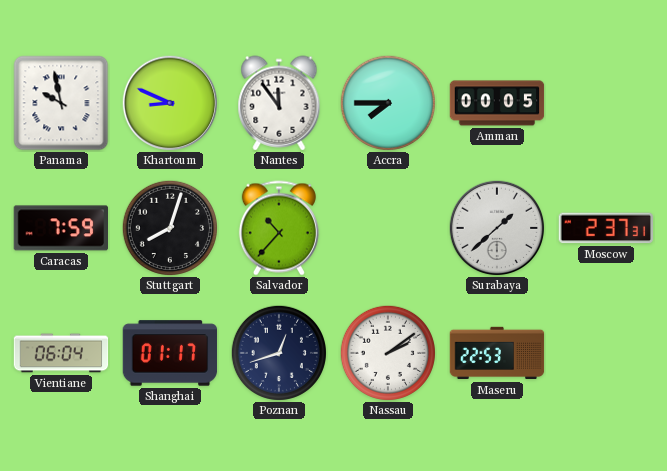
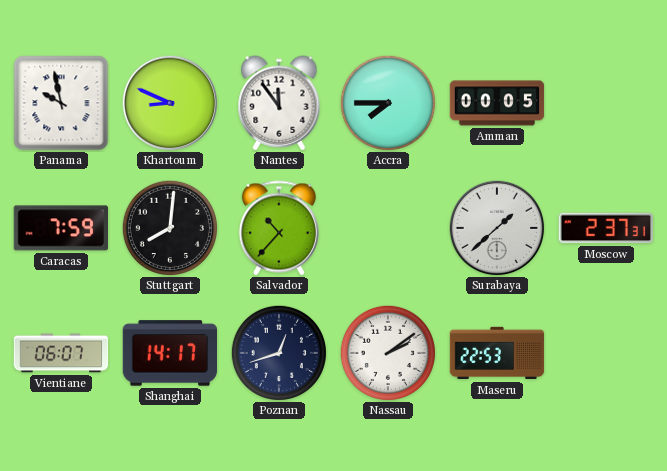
Stuttgart: 8:03 -> 8:01
Vientiane: 06:04 -> 06:07
Shanghai: 01:17 -> 14:17
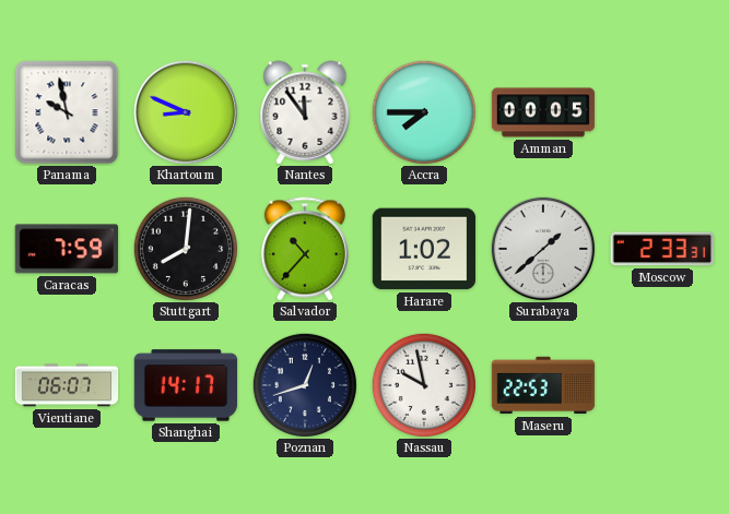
Harare: none -> 1:02
Moscow: 2:37 -> 2:33
Nassau: 2:09 -> 9:58
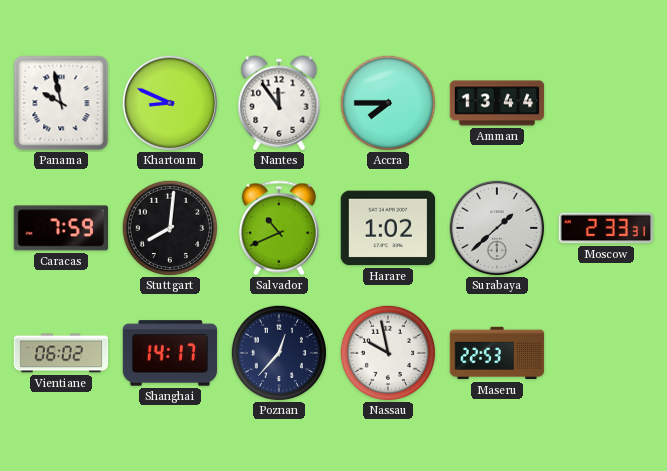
Amman: 00:05 -> 13:44
Salvador: 10:37 -> 10:41
Vientiane: 06:07 -> 06:02
Poznan: 12:42 -> 12:37
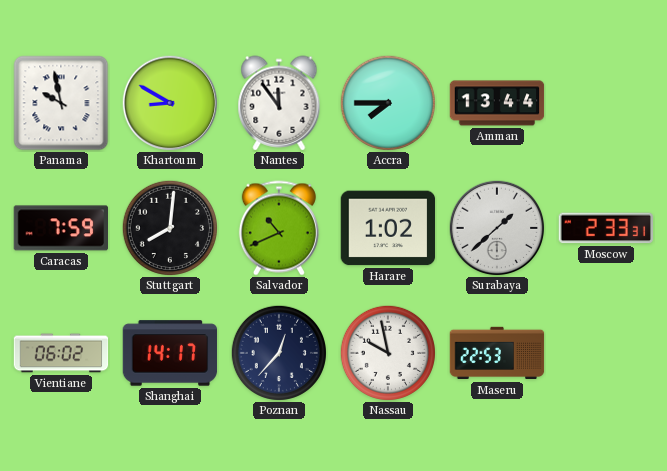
Khartoum: 8:49 -> 8:50
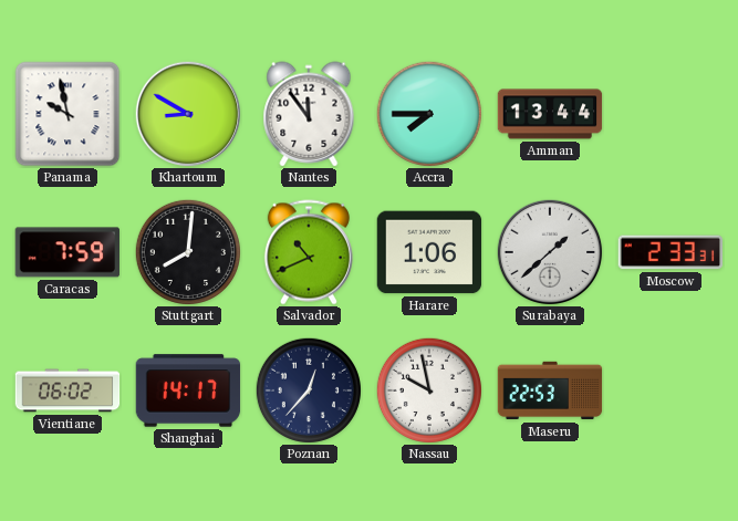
Harare: 1:02 -> 1:06
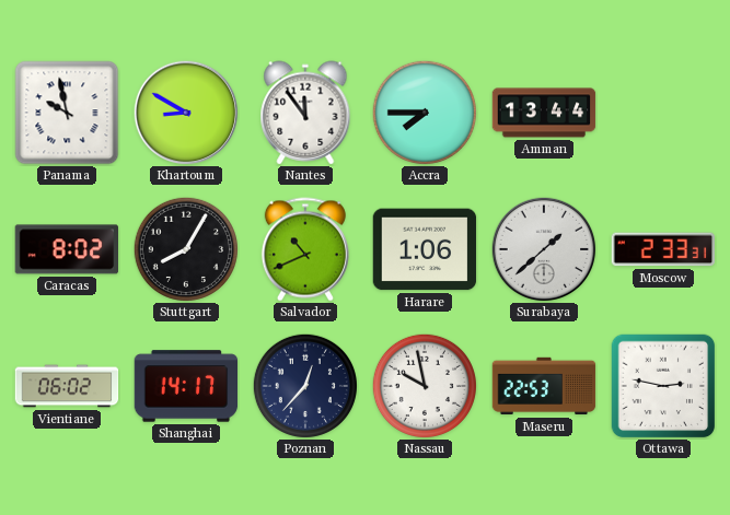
Caracas: 7:59 -> 8:02
Stuttgart: 8:01 -> 8:05
Ottawa: none -> 2:47
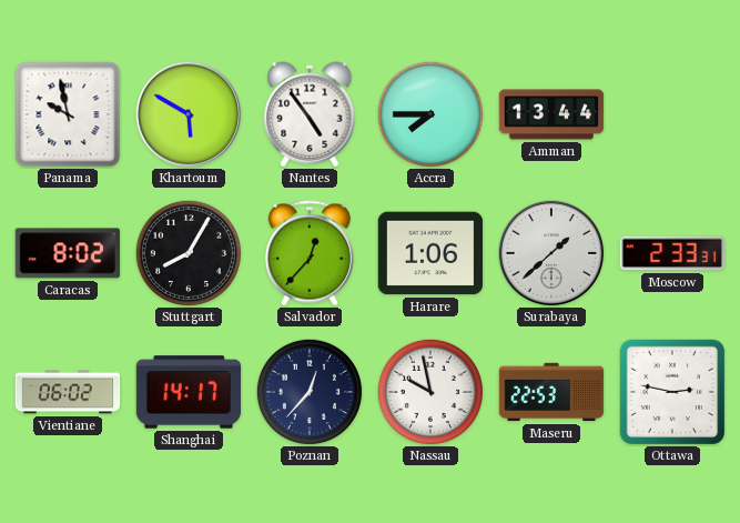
Khartoum: 8:50 -> 5:50
Nantes: 11:54 -> 4:54
Salvador: 10:41 -> 12:37
